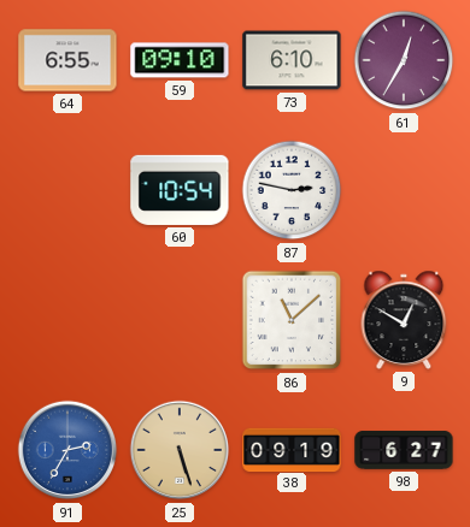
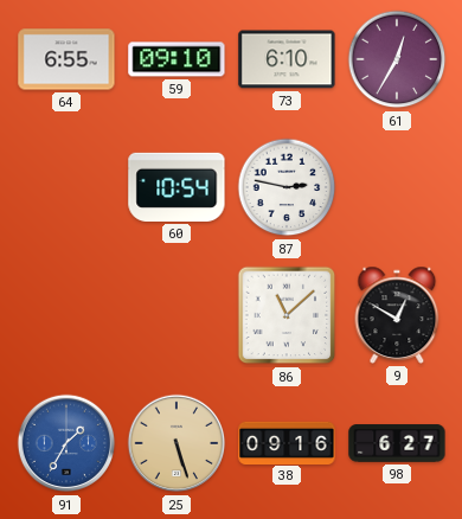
91: 2:35 -> 1:35
38: 09:19 -> 09:16
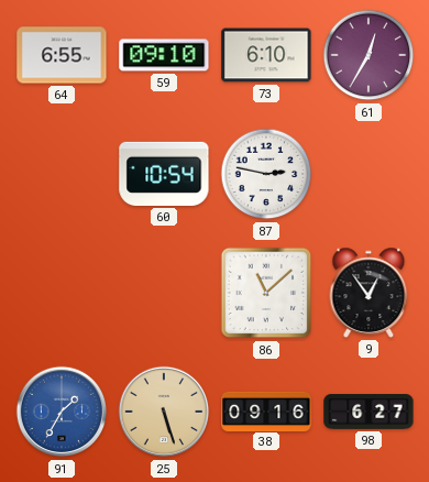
9: 12:50 -> 12:54
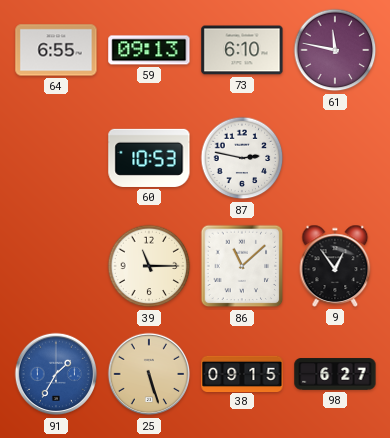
59: 09:10 -> 09:13
61: 12:35 -> 11:47
60: 10:54 -> 10:53
39: none -> 11:15
38: 09:16 -> 09:15
